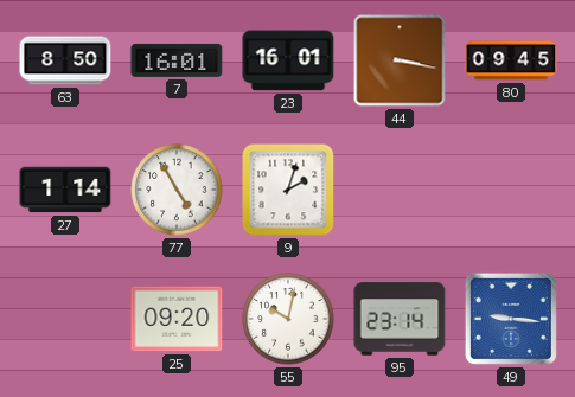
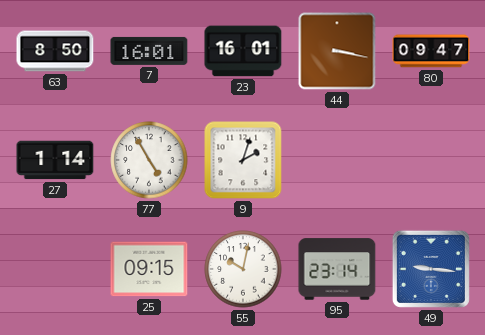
80: 09:45 -> 09:47
25: 09:20 -> 09:15
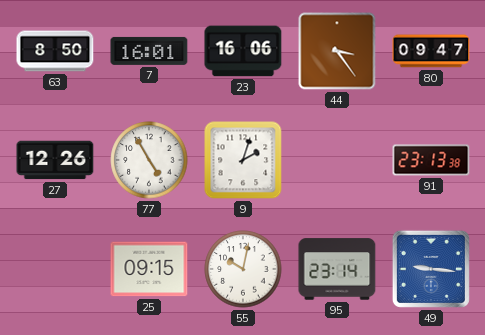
23: 16:01 -> 16:06
44: 3:17 -> 3:24
27: 1:14 -> 12:26
91: none -> 23:13
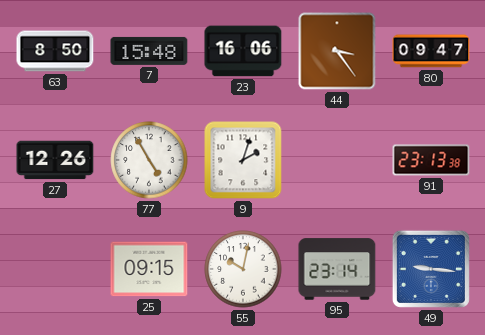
7: 16:01 -> 15:48
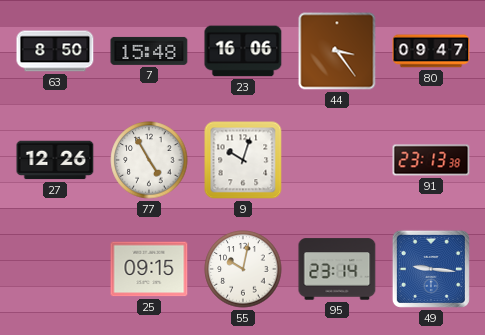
9: 2:03 -> 10:03
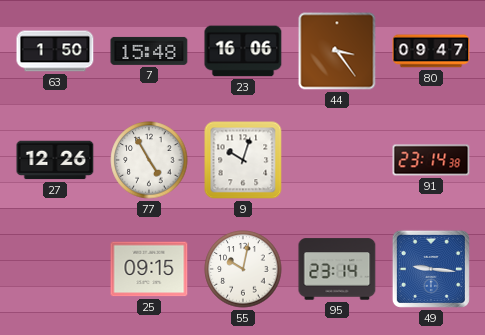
63: 8:50 -> 1:50
91: 23:13 -> 23:14
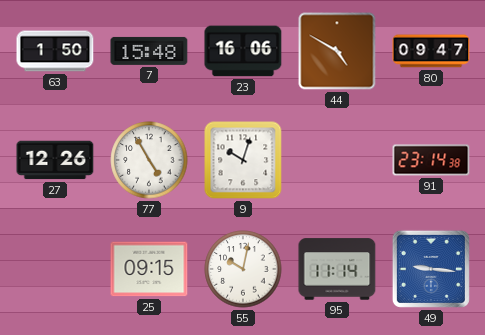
44: 3:24 -> 4:50
95: 23:14 -> 11:14
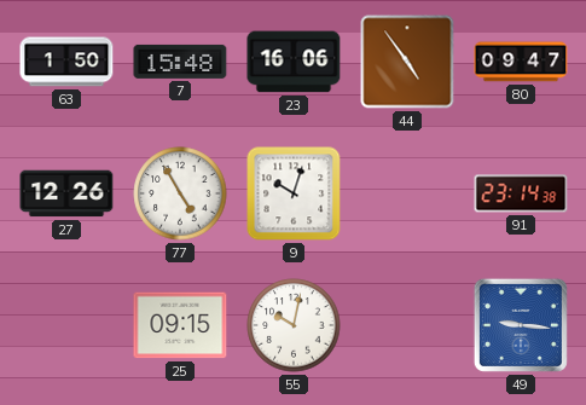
44: 4:50 -> 4:54
95: 11:14 -> none
